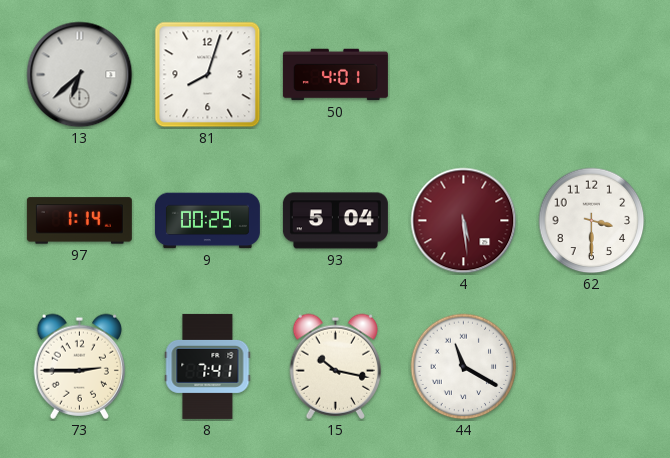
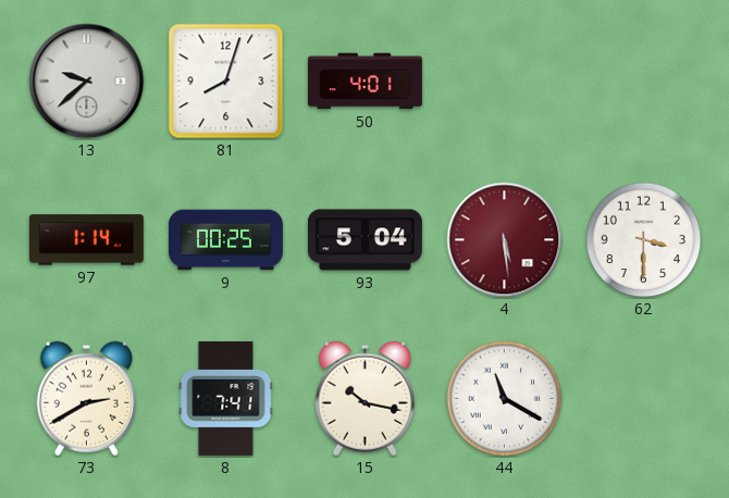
13: 6:38 -> 9:38
73: 2:45 -> 2:40
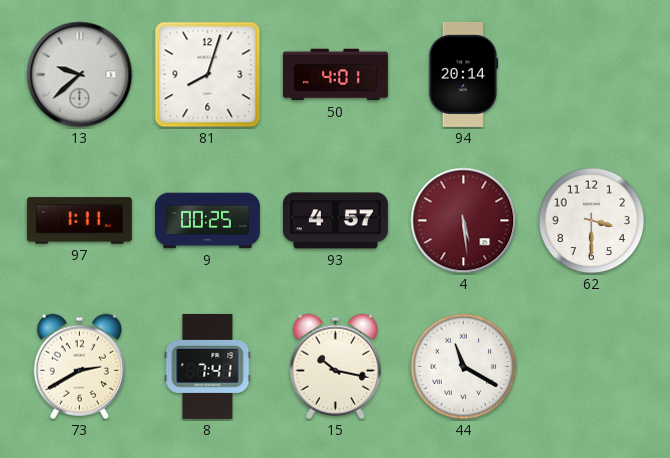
94: none -> 20:14
97: 1:14 -> 1:11
93: 5:04 -> 4:57
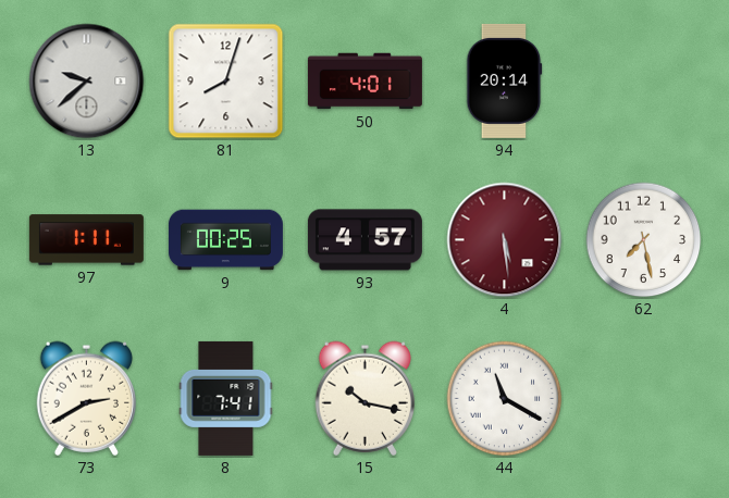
62: 3:30 -> 7:28
